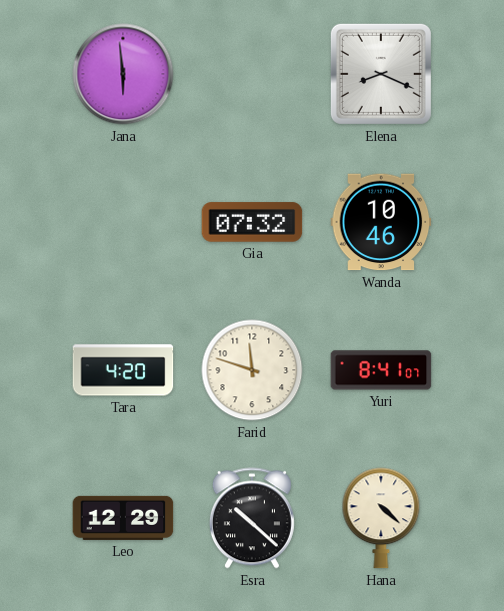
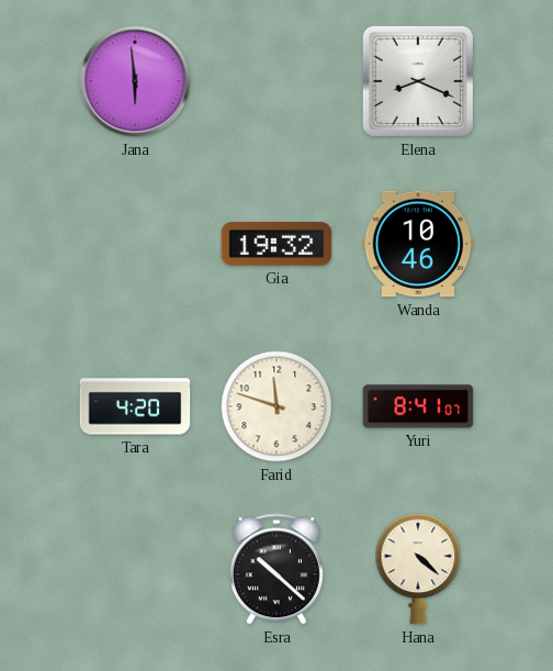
Gia: 07:32 -> 19:32
Leo: 12:29 -> none
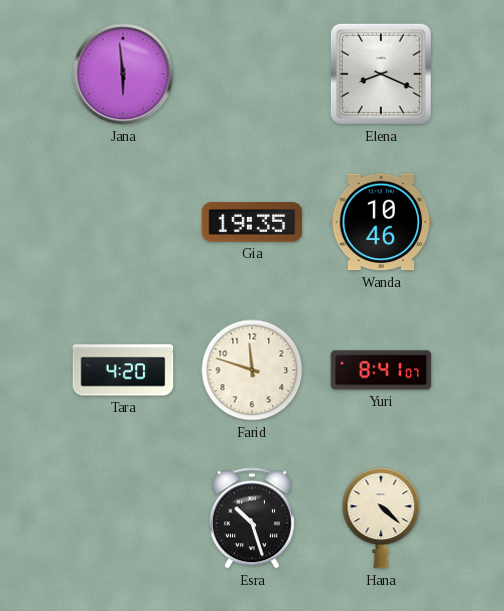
Gia: 19:32 -> 19:35
Esra: 10:22 -> 10:27
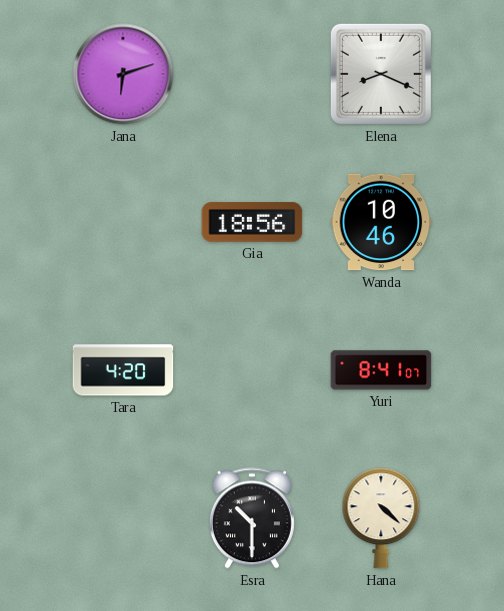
Jana: 5:59 -> 6:12
Gia: 19:35 -> 18:56
Farid: 11:48 -> none
Esra: 10:27 -> 10:30
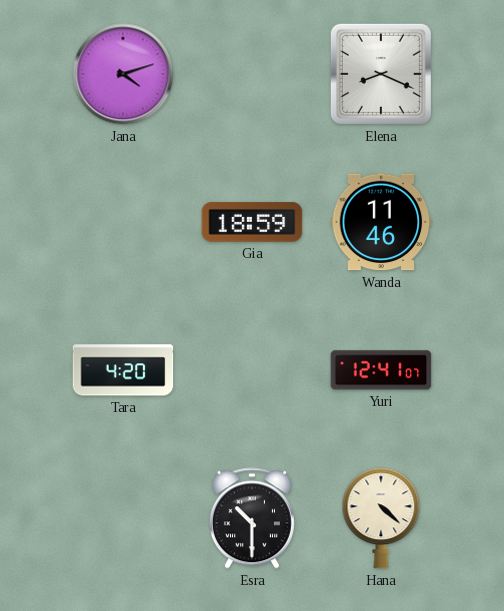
Jana: 6:12 -> 4:12
Gia: 18:56 -> 18:59
Wanda: 10:46 -> 11:46
Yuri: 8:41 -> 12:41
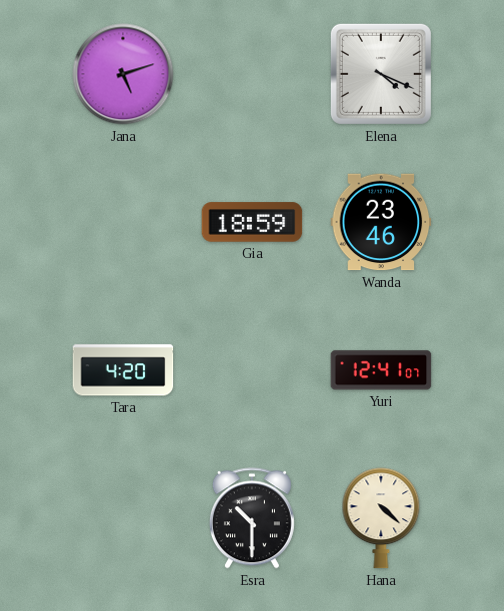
Jana: 4:12 -> 5:12
Elena: 8:19 -> 4:19
Wanda: 11:46 -> 23:46
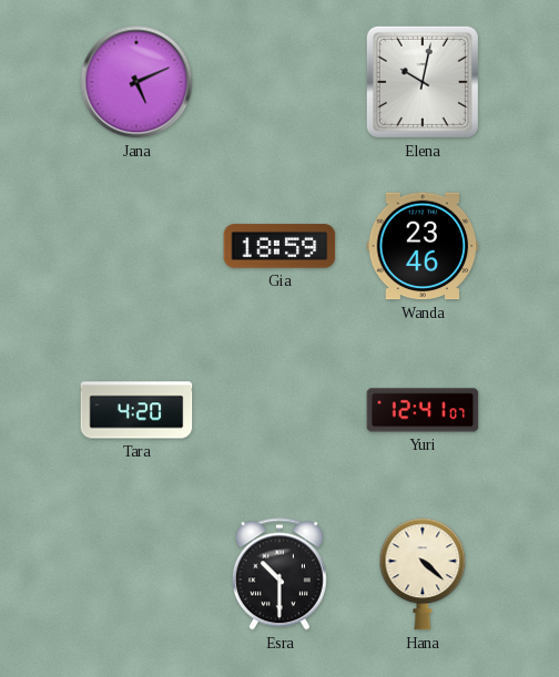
Jana: 5:12 -> 5:11
Elena: 4:19 -> 10:02
